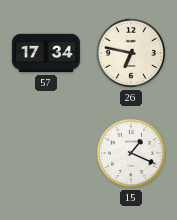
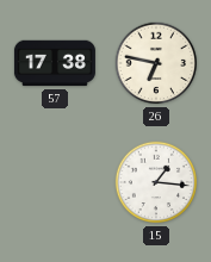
57: 17:34 -> 17:38
15: 1:19 -> 1:16
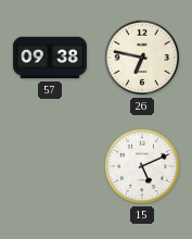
57: 17:38 -> 09:38
15: 1:16 -> 5:11
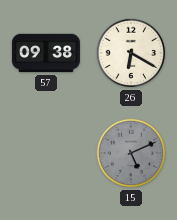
26: 6:47 -> 6:20
15 dial: white -> grey
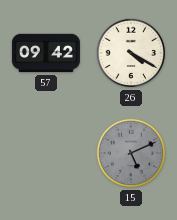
57: 09:38 -> 09:42
26: 6:20 -> 4:20
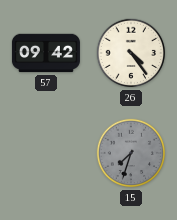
26: 4:20 -> 4:24
15: 5:11 -> 7:33
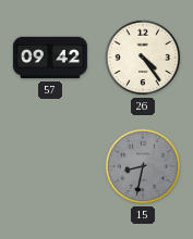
15: 7:33 -> 8:32
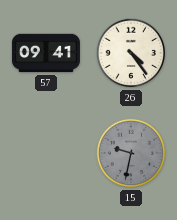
57: 09:42 -> 09:41
15: 8:32 -> 9:32
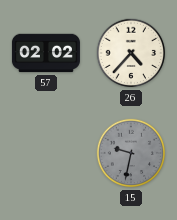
57: 09:41 -> 02:02
26: 4:24 -> 4:37
